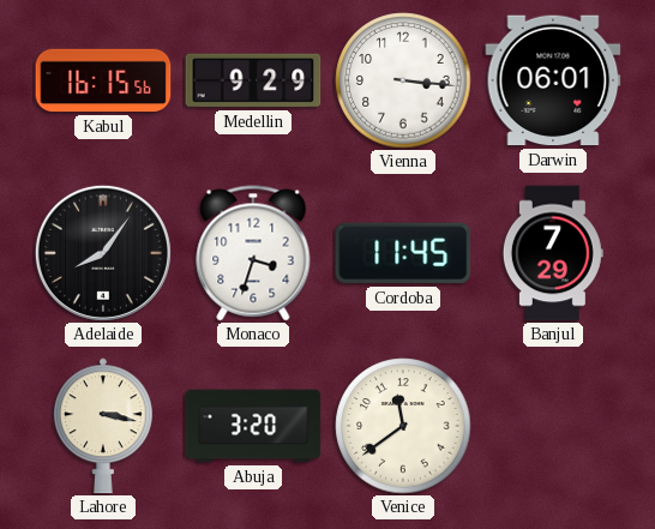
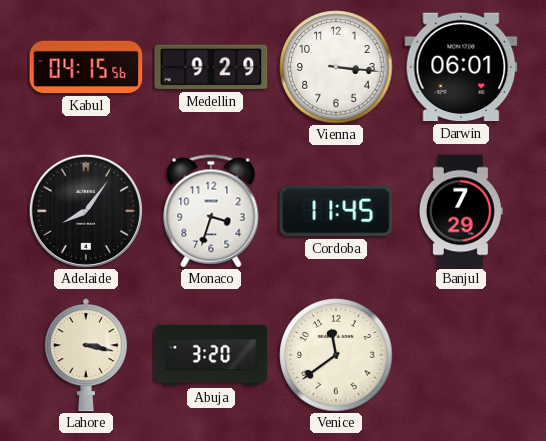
Kabul: 16:15 -> 04:15
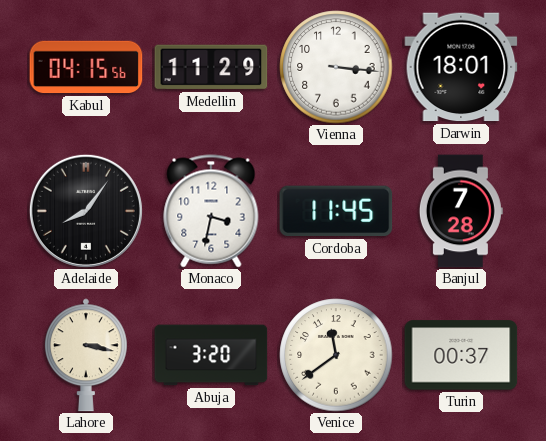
Medellin: 9:29 -> 11:29
Darwin: 06:01 -> 18:01
Monaco: 3:33 -> 3:32
Banjul: 7:29 -> 7:28
Turin: none -> 00:37
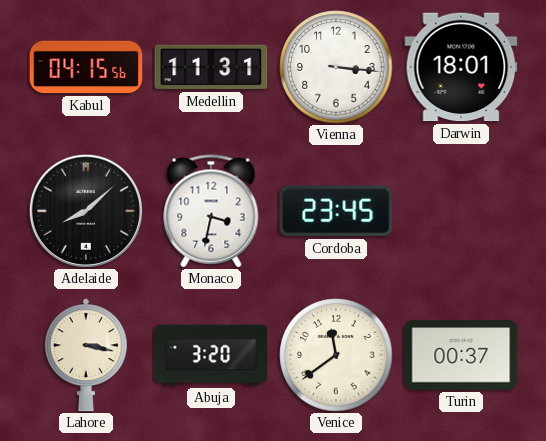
Medellin: 11:29 -> 11:31
Adelaide: 8:06 -> 8:08
Cordoba: 11:45 -> 23:45
Banjul: 7:28 -> none
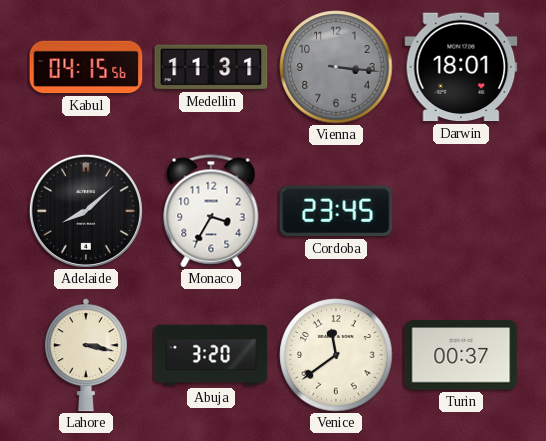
Vienna dial: white -> grey
Monaco: 3:32 -> 3:35
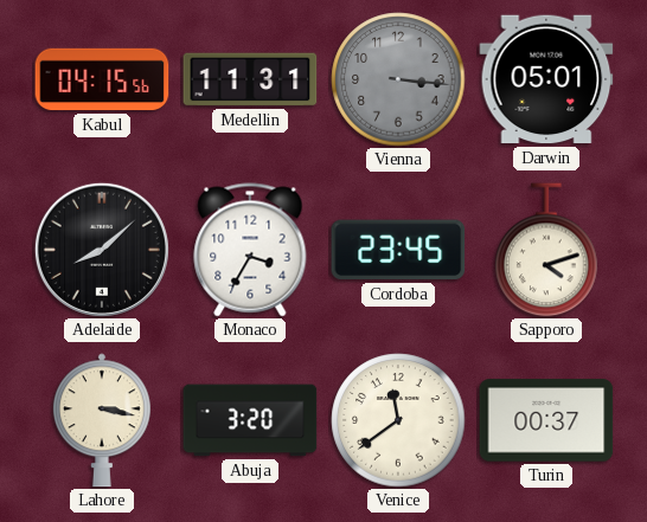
Darwin: 18:01 -> 05:01
Sapporo: none -> 4:12
